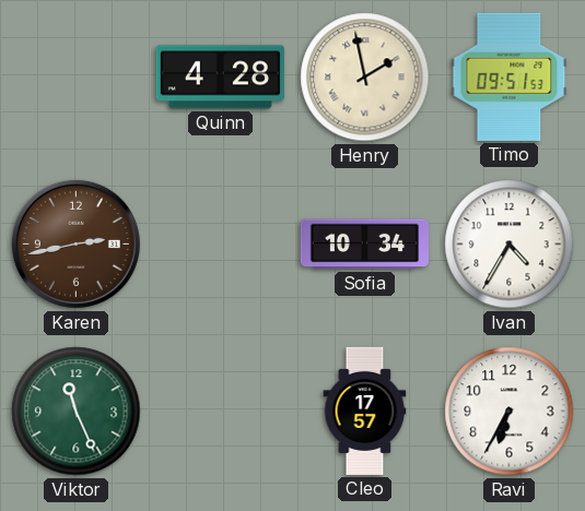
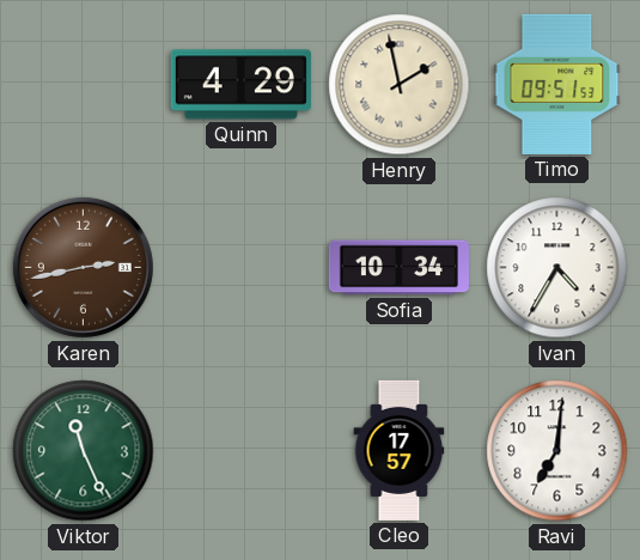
Quinn: 4:28 -> 4:29
Ravi: 6:35 -> 7:01
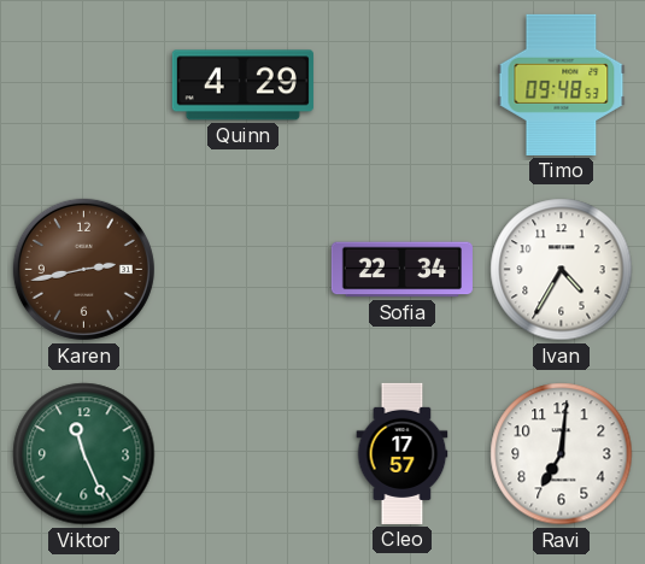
Henry: 1:58 -> none
Timo: 09:51 -> 09:48
Sofia: 10:34 -> 22:34
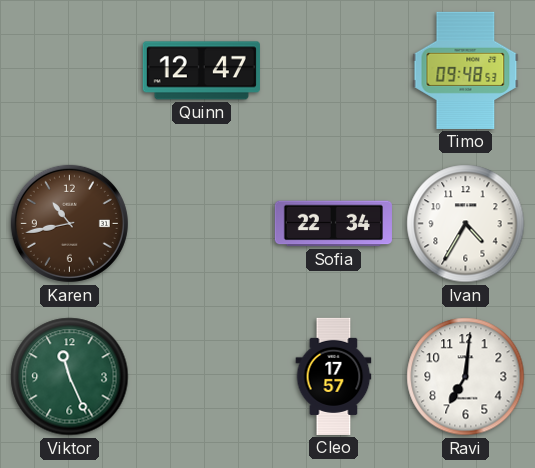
Quinn: 4:29 -> 12:47
Karen: 2:43 -> 10:43
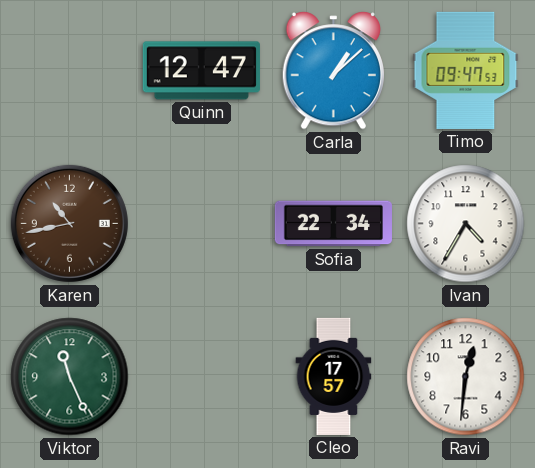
Carla: none -> 1:08
Timo: 09:48 -> 09:47
Ravi: 7:01 -> 12:31
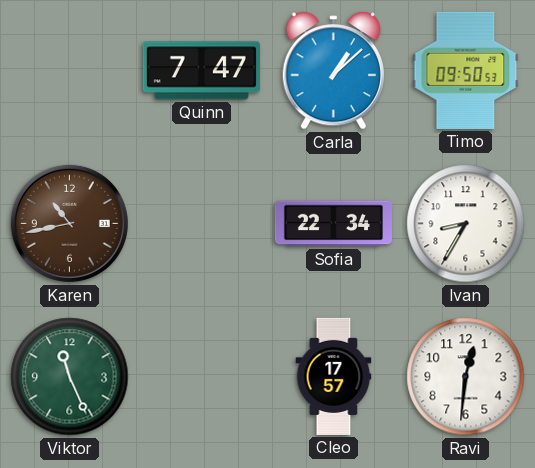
Quinn: 12:47 -> 7:47
Timo: 09:47 -> 09:50
Ivan: 4:35 -> 8:35
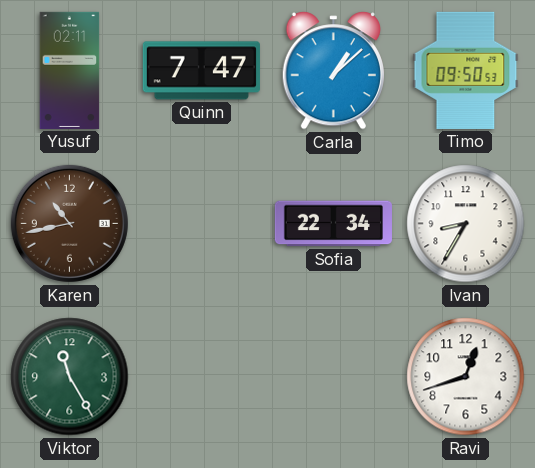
Yusuf: none -> 02:11
Viktor: 11:26 -> 11:25
Cleo: 17:57 -> none
Ravi: 12:31 -> 12:42
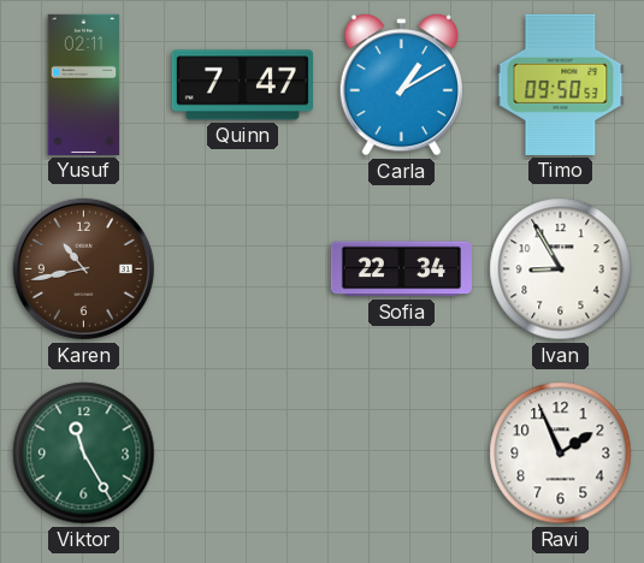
Carla: 1:08 -> 1:10
Ivan: 8:35 -> 8:55
Ravi: 12:42 -> 1:56
